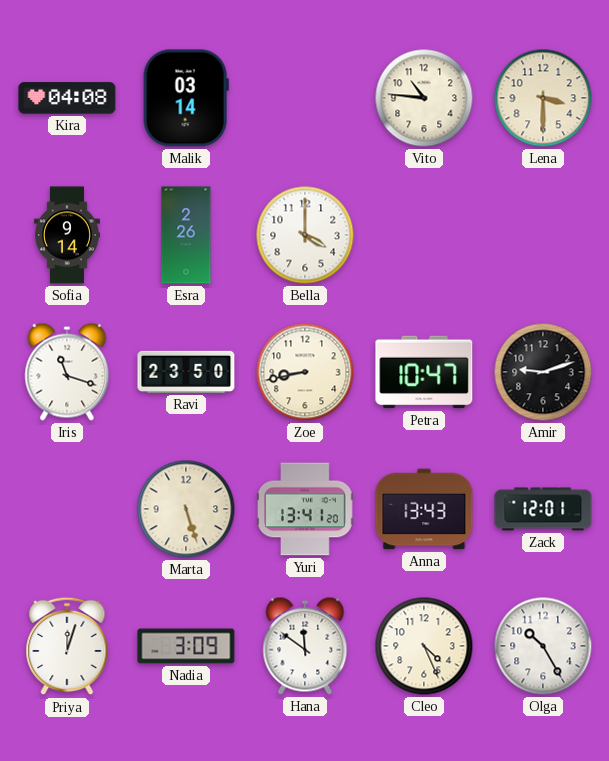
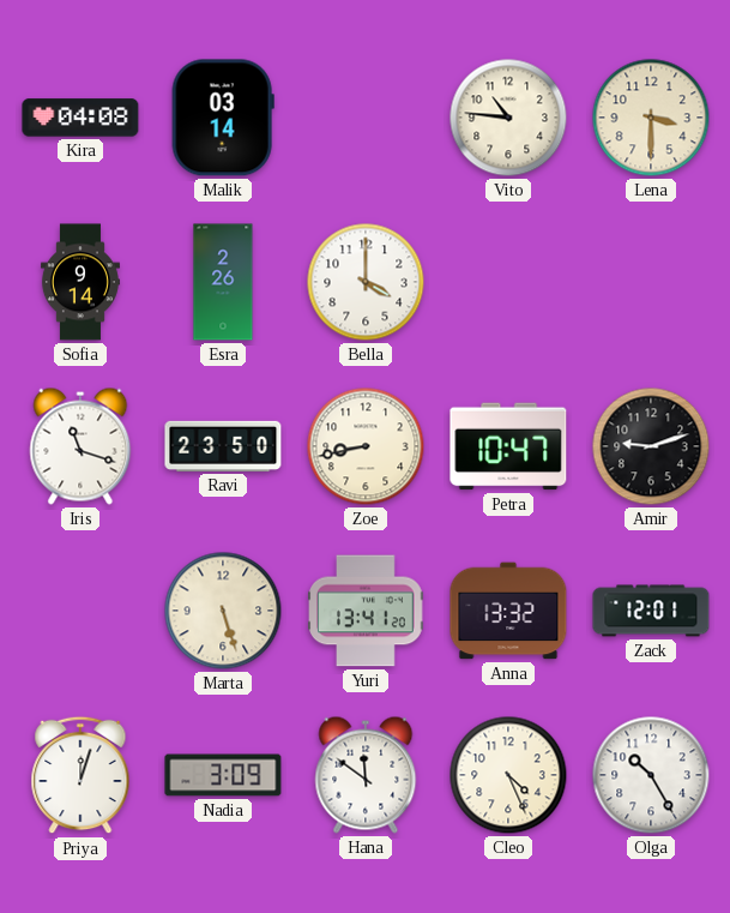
Anna: 13:43 -> 13:32
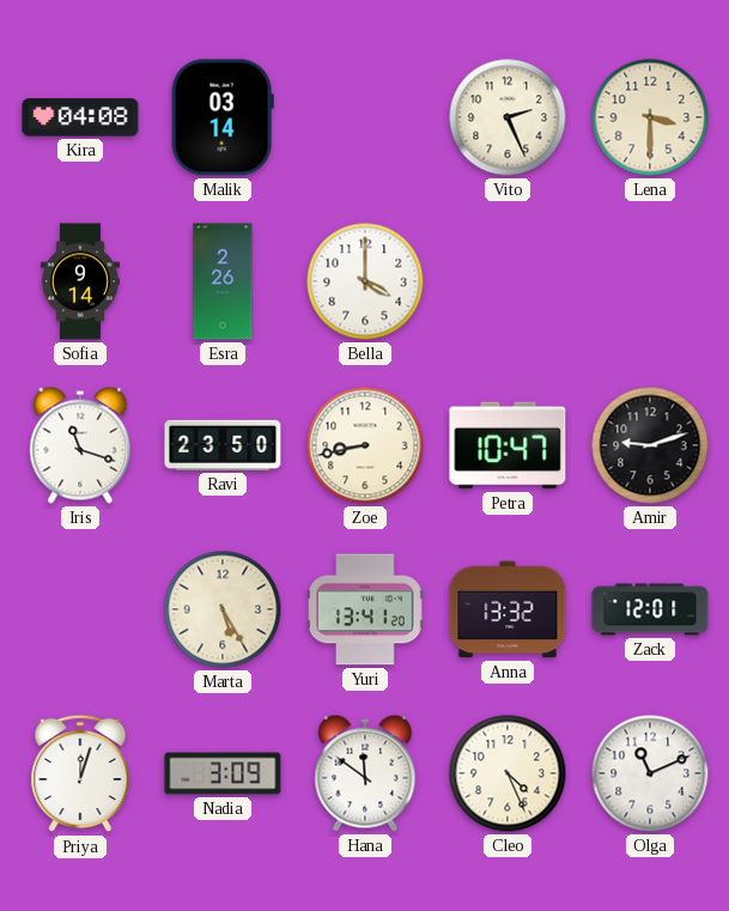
Vito: 10:46 -> 2:26
Marta: 5:27 -> 5:25
Olga: 10:25 -> 11:11
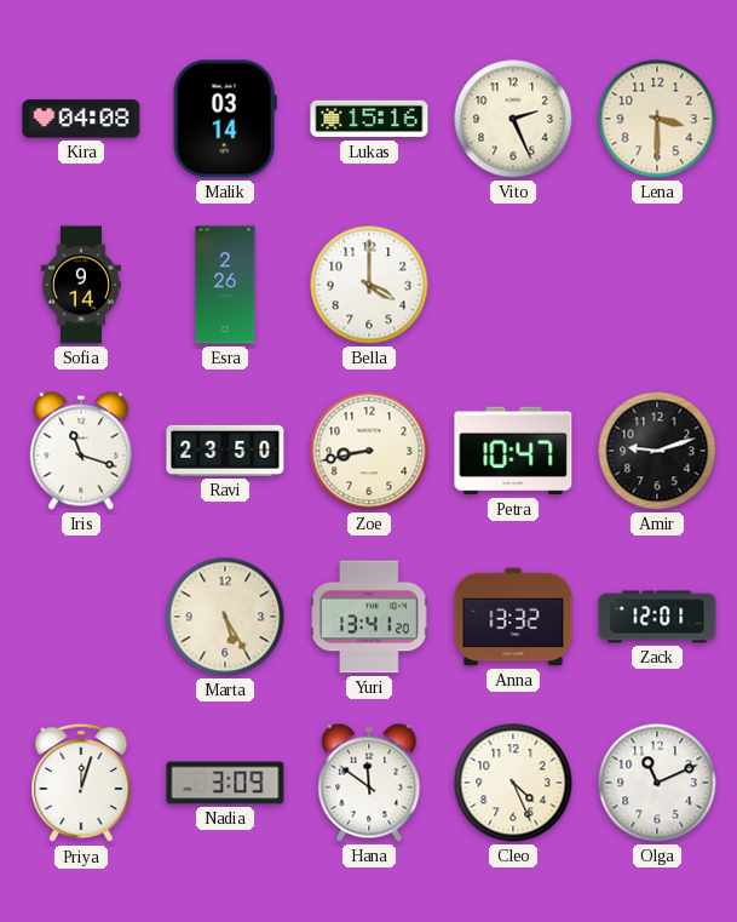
Lukas: none -> 15:16
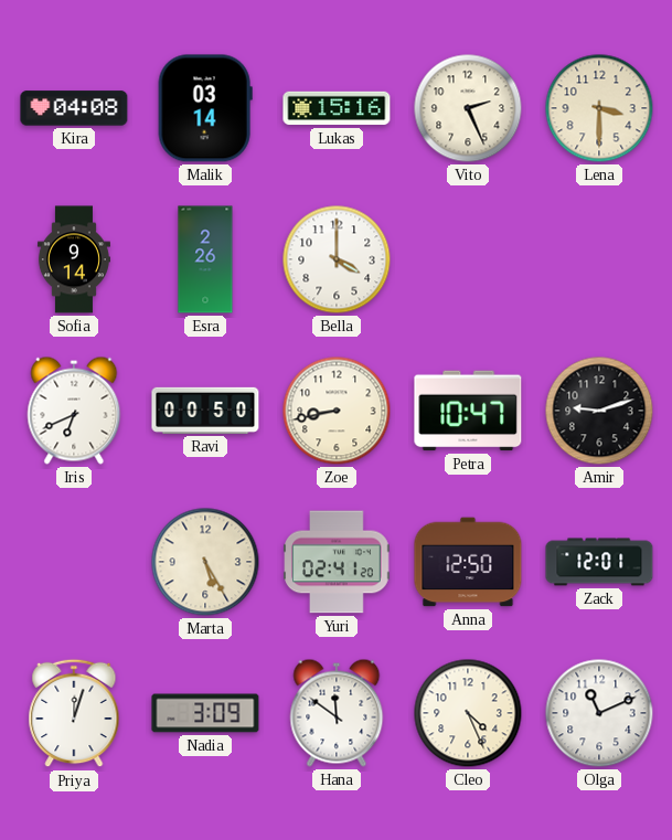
Iris: 11:18 -> 6:41
Ravi: 23:50 -> 00:50
Yuri: 13:41 -> 02:41
Anna: 13:32 -> 12:50
